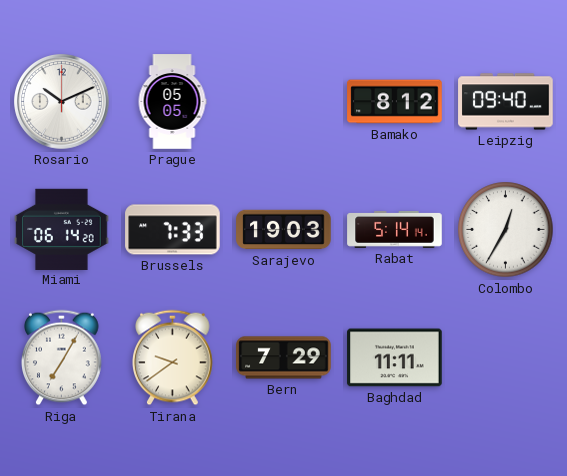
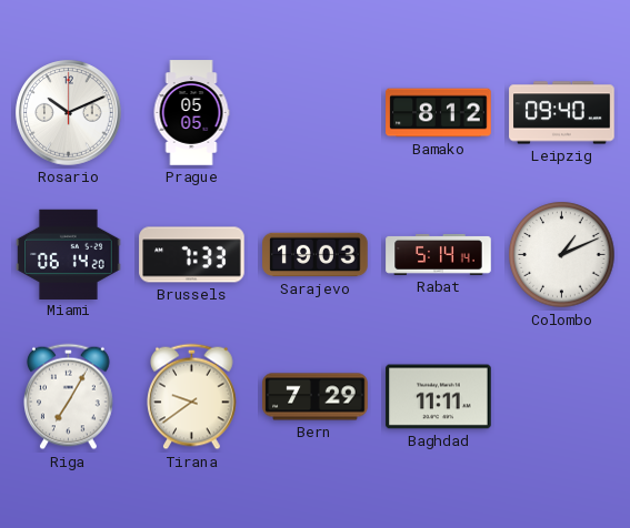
Colombo: 12:35 -> 1:11
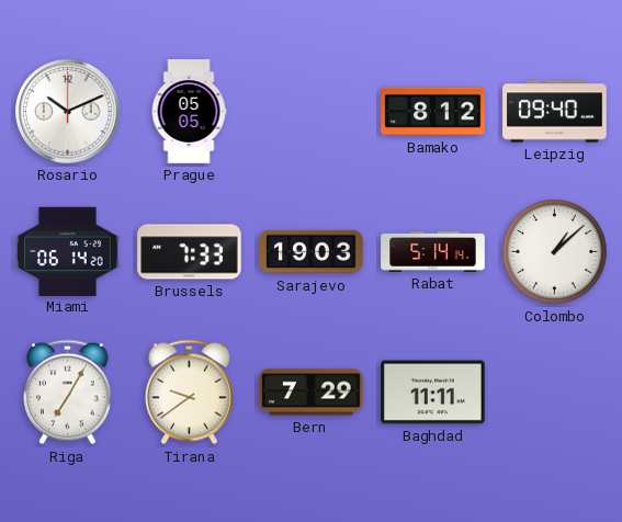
Colombo: 1:11 -> 1:08
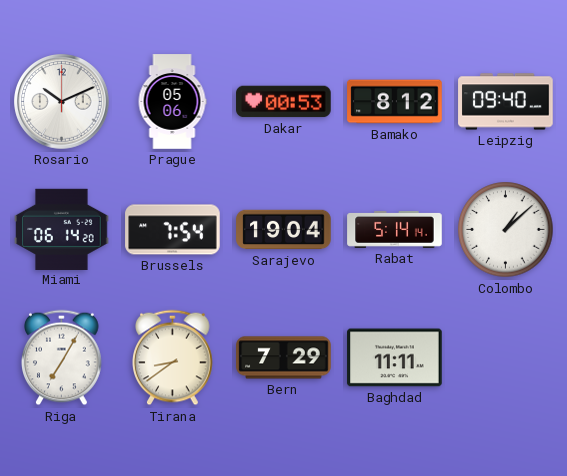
Prague: 05:05 -> 05:06
Dakar: none -> 00:53
Brussels: 7:33 -> 7:54
Sarajevo: 19:03 -> 19:04
Tirana: 9:39 -> 8:39
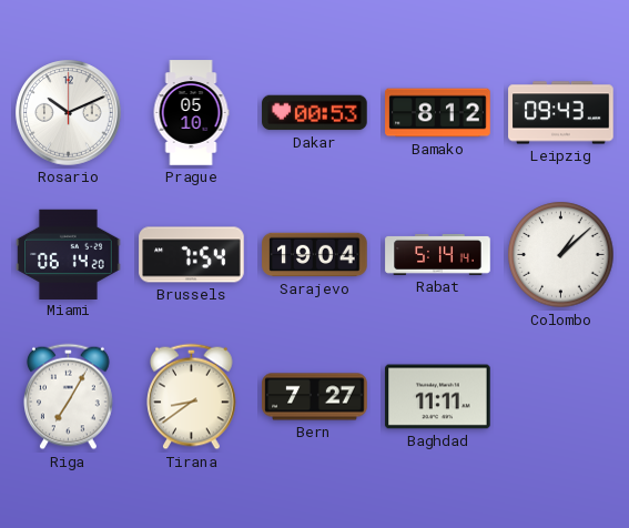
Prague: 05:06 -> 05:10
Leipzig: 09:40 -> 09:43
Bern: 7:29 -> 7:27
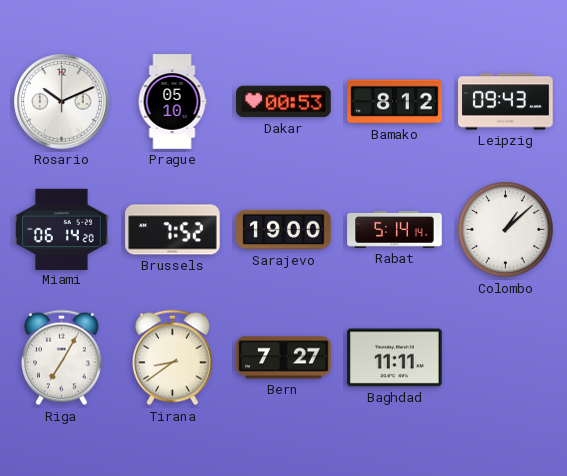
Brussels: 7:54 -> 7:52
Sarajevo: 19:04 -> 19:00
